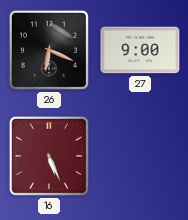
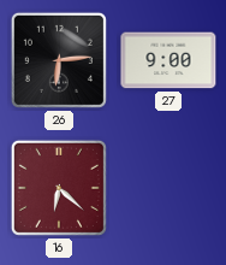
26: 6:19 -> 6:14
16: 5:26 -> 6:22
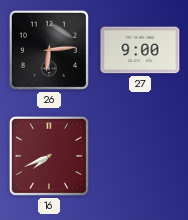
16: 6:22 -> 7:41
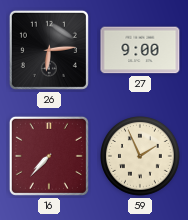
16: 7:41 -> 7:37
59: none -> 1:56
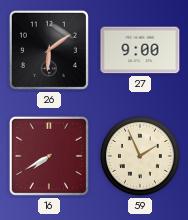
26: 6:14 -> 6:09
16: 7:37 -> 7:40
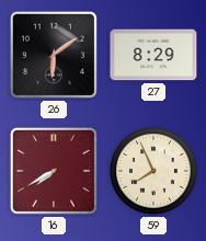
27: 9:00 -> 8:29
59: 1:56 -> 7:56
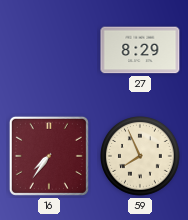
26: 6:09 -> none
16: 7:40 -> 7:36
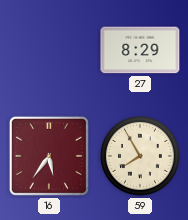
16: 7:36 -> 5:36
59: 7:56 -> 7:55
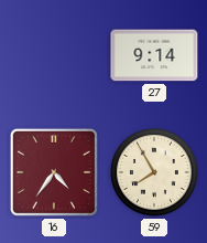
27: 8:29 -> 9:14
16: 5:36 -> 4:36
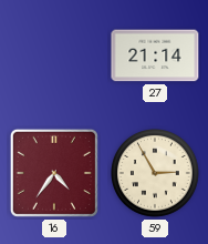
27: 9:14 -> 21:14
59: 7:55 -> 2:55
